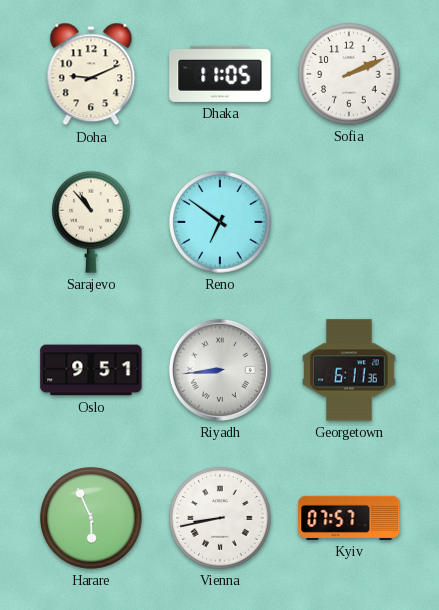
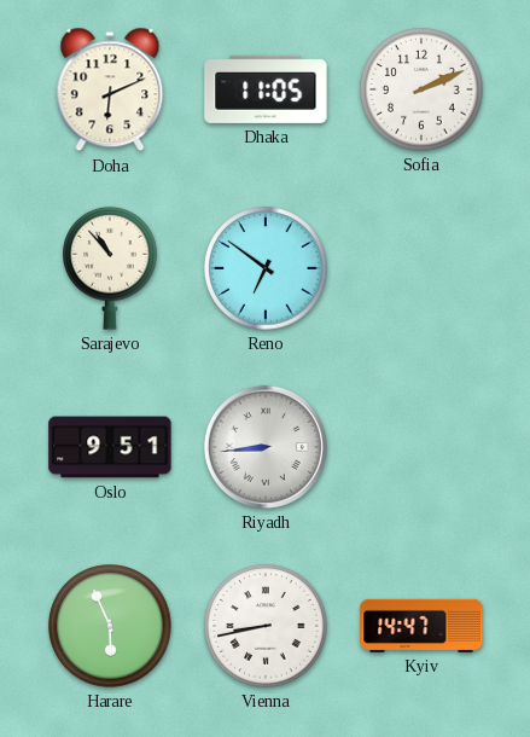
Doha: 9:11 -> 6:11
Georgetown: 6:11 -> none
Kyiv: 07:57 -> 14:47
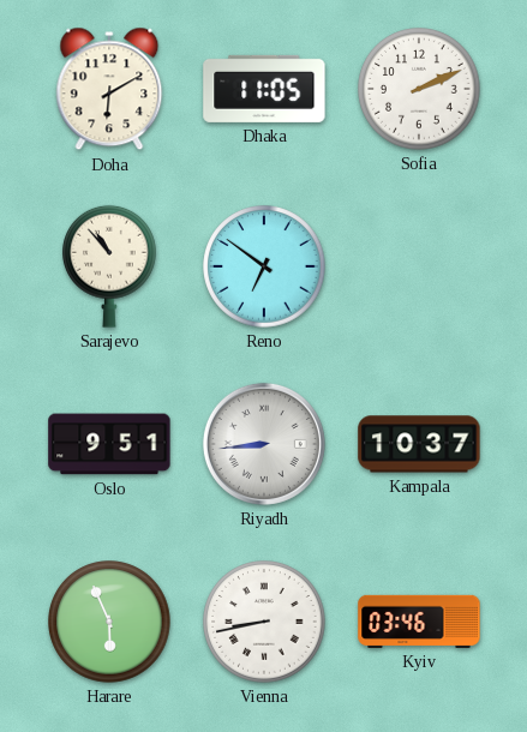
Doha: 6:11 -> 6:10
Kampala: none -> 10:37
Kyiv: 14:47 -> 03:46
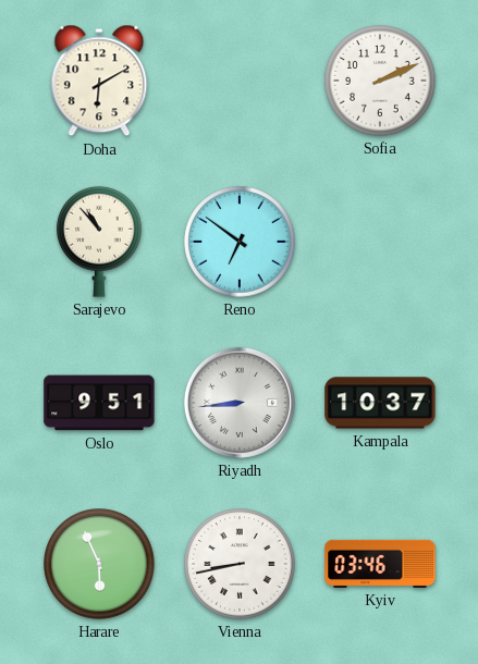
Dhaka: 11:05 -> none
